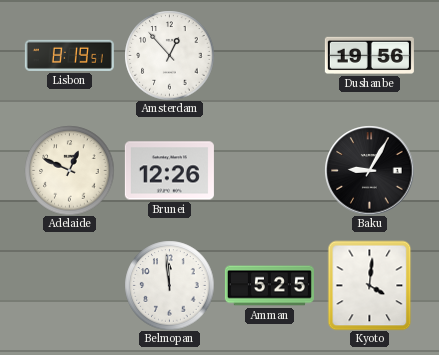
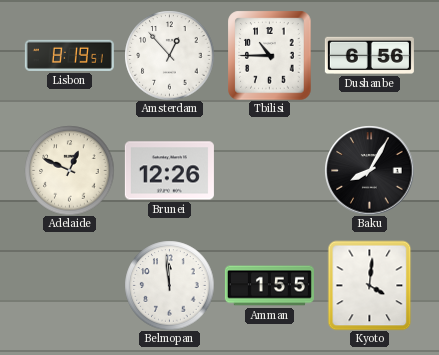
Tbilisi: none -> 10:45
Dushanbe: 19:56 -> 6:56
Baku: 9:05 -> 8:05
Amman: 5:25 -> 1:55
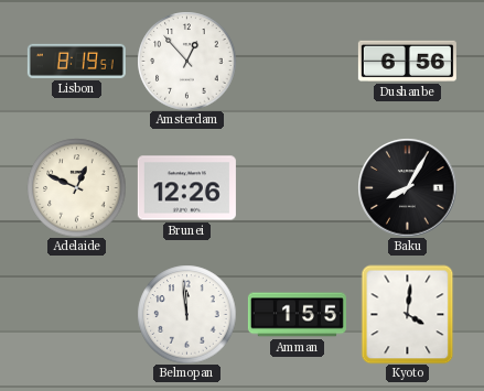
Tbilisi: 10:45 -> none
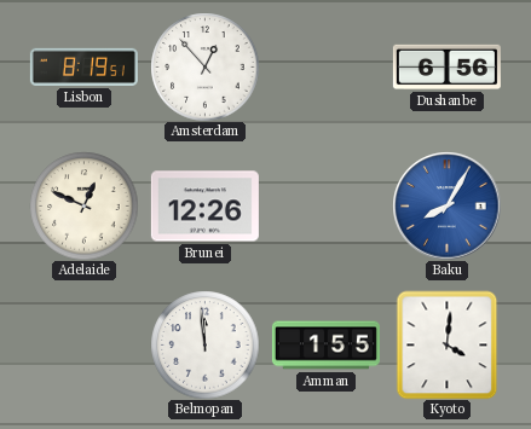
Baku dial: black -> blue
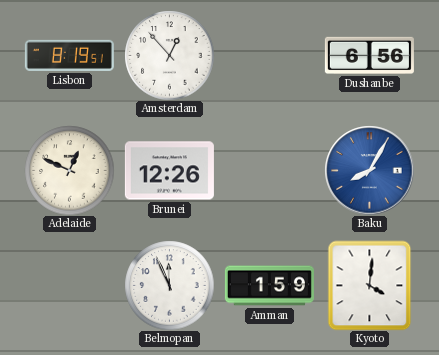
Belmopan: 11:59 -> 11:56
Amman: 1:55 -> 1:59
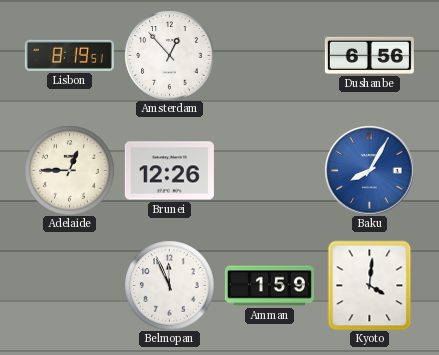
Adelaide: 12:49 -> 12:45
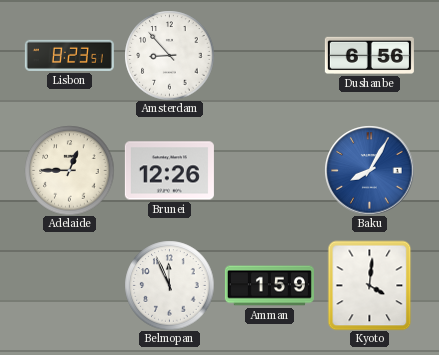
Lisbon: 8:19 -> 8:23
Amsterdam: 12:53 -> 8:53
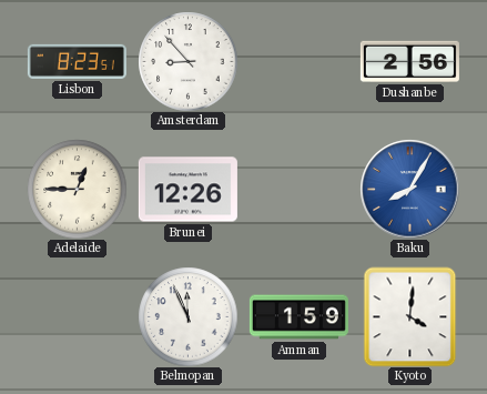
Dushanbe: 6:56 -> 2:56
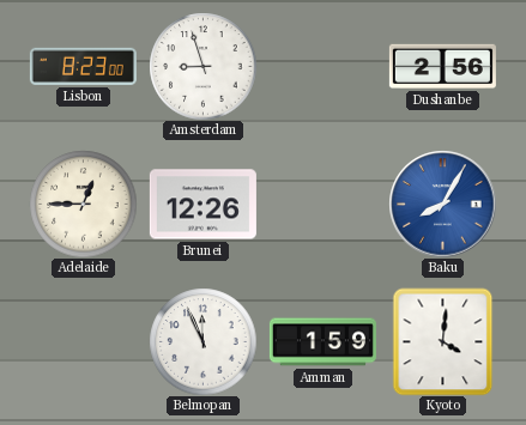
Lisbon: 8:23:51 -> 8:23:00
Amsterdam: 8:53 -> 8:57
